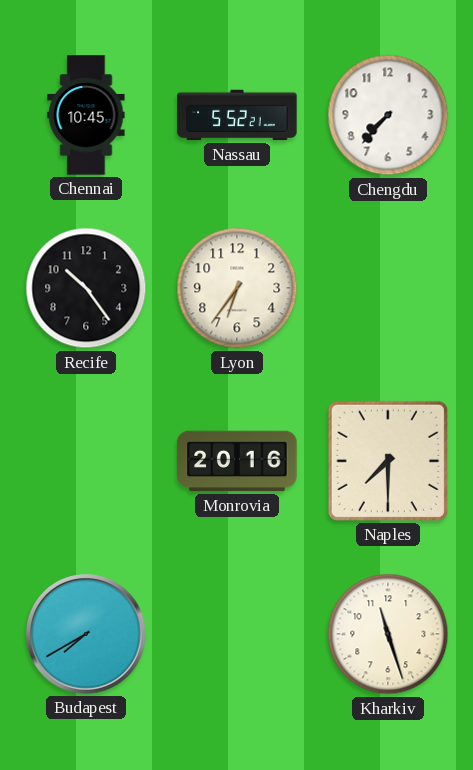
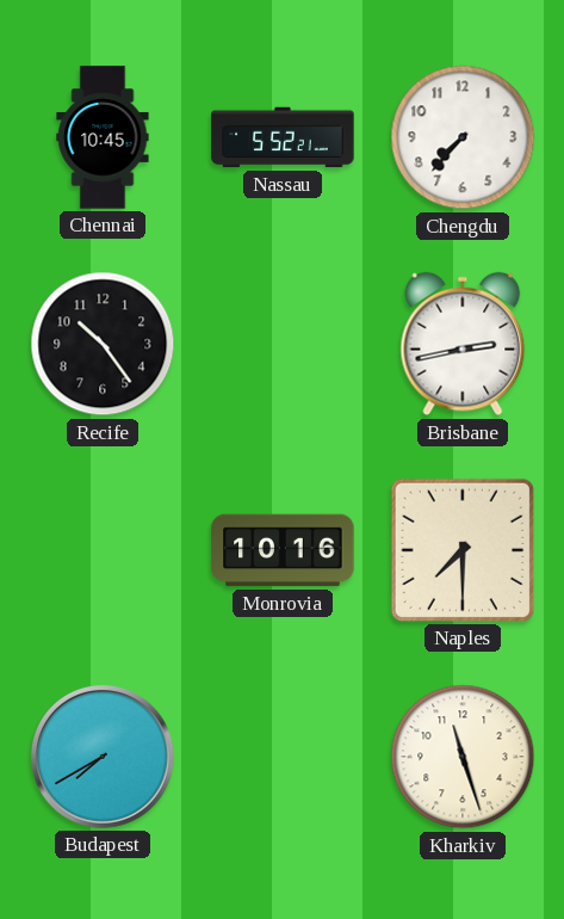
Lyon: 6:36 -> none
Brisbane: none -> 2:43
Monrovia: 20:16 -> 10:16
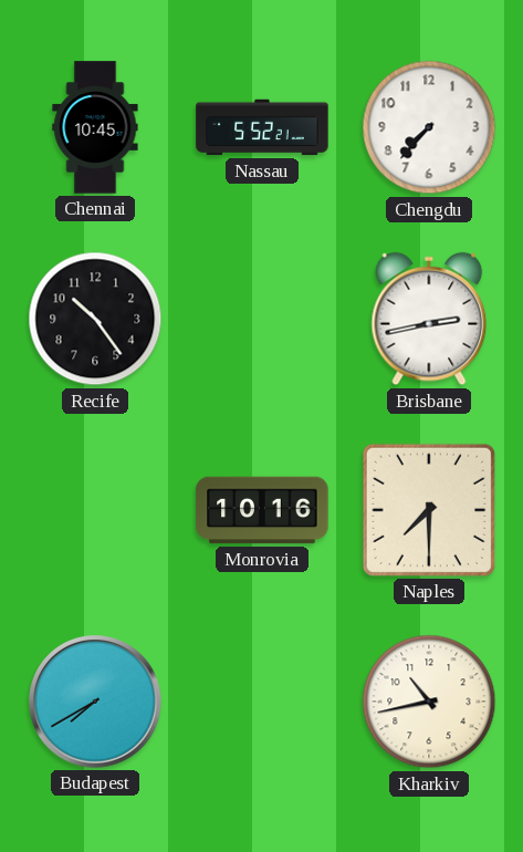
Kharkiv: 11:27 -> 10:43
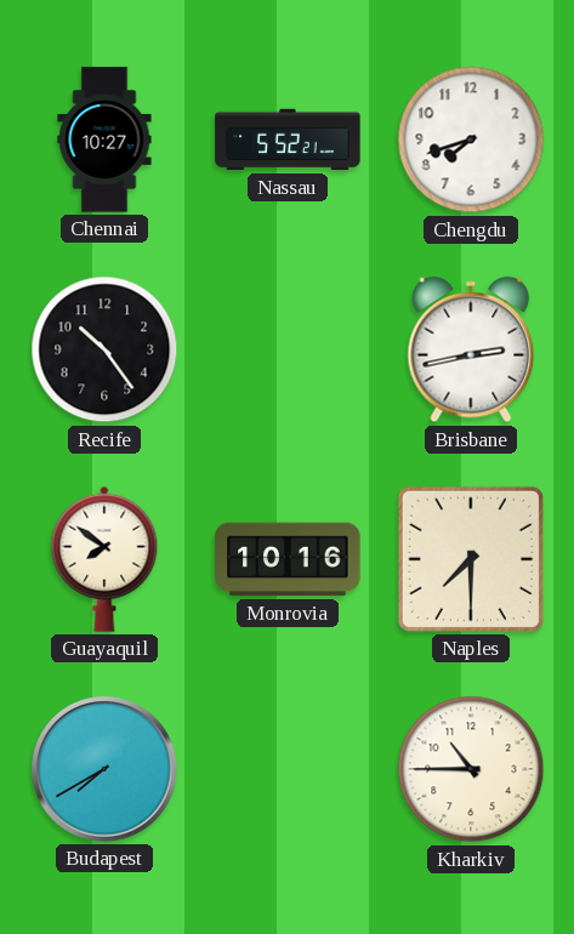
Chennai: 10:45 -> 10:27
Chengdu: 7:37 -> 7:42
Guayaquil: none -> 7:51
Kharkiv: 10:43 -> 10:45
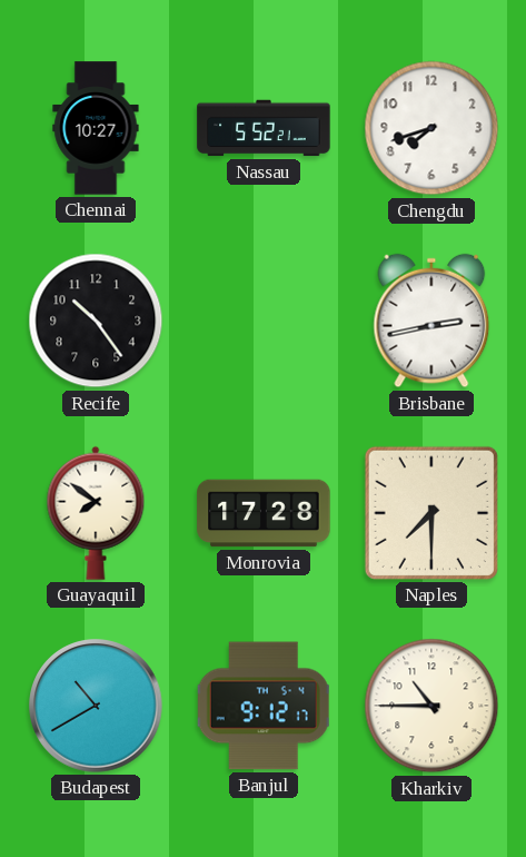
Monrovia: 10:16 -> 17:28
Budapest: 7:40 -> 10:40
Banjul: none -> 9:12
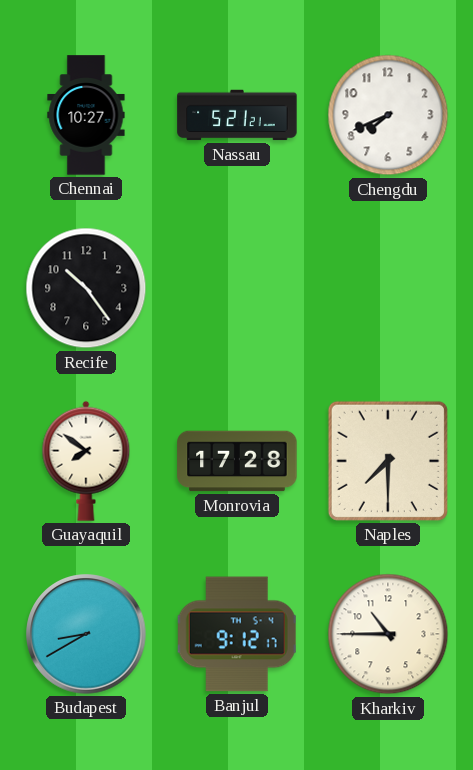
Nassau: 5:52 -> 5:21
Chengdu: 7:42 -> 7:41
Brisbane: 2:43 -> none
Budapest: 10:40 -> 8:40
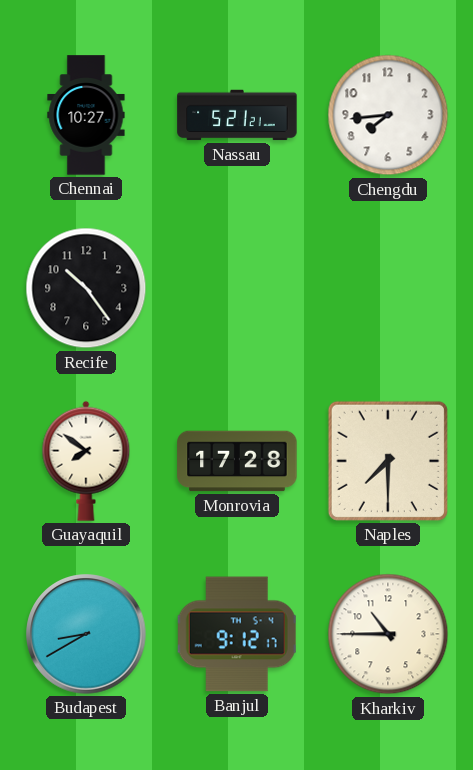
Chengdu: 7:41 -> 7:44
